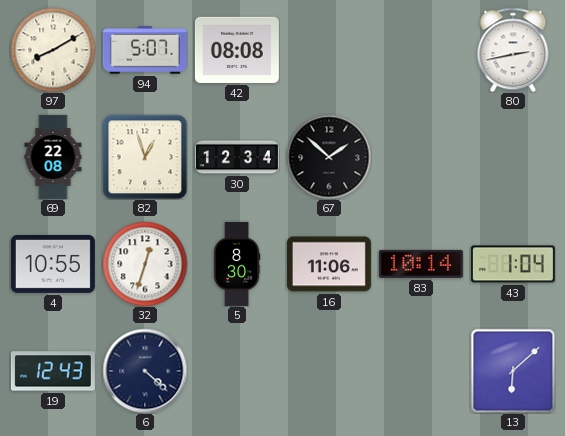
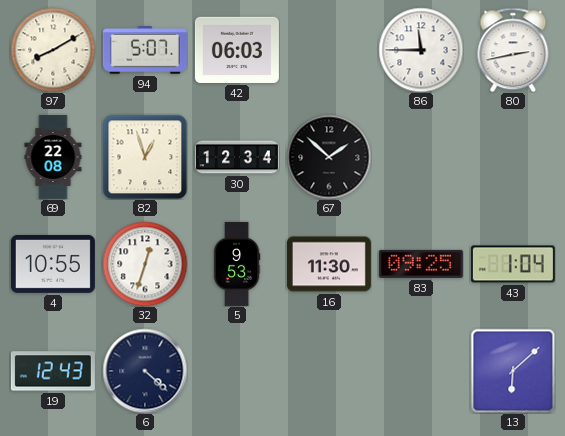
42: 08:08 -> 06:03
86: none -> 11:45
5: 8:30 -> 9:53
16: 11:06 -> 11:30
83: 10:14 -> 09:25
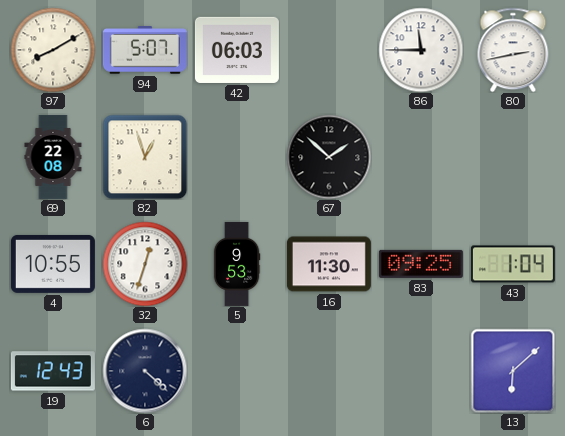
30: 12:34 -> none
